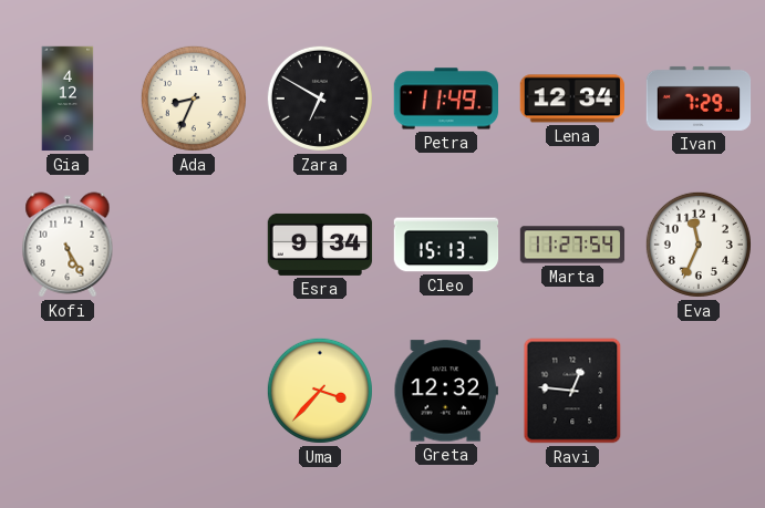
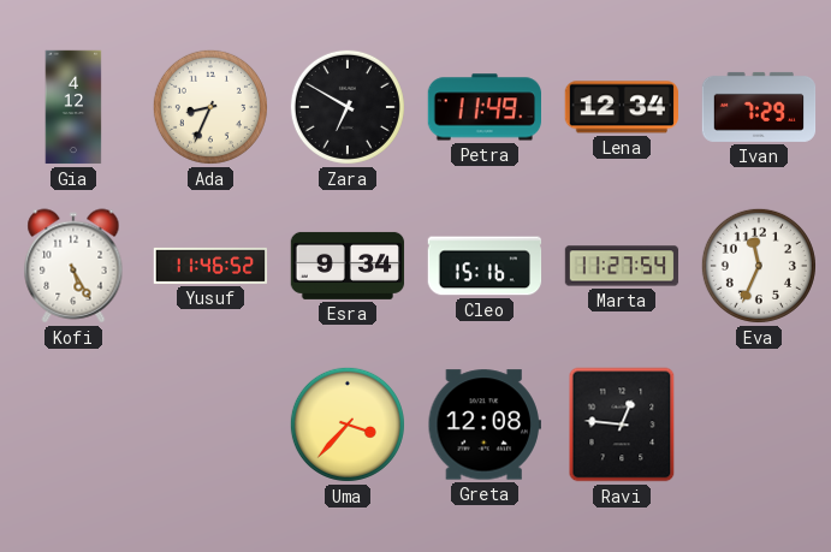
Yusuf: none -> 11:46
Cleo: 15:13 -> 15:16
Greta: 12:32 -> 12:08
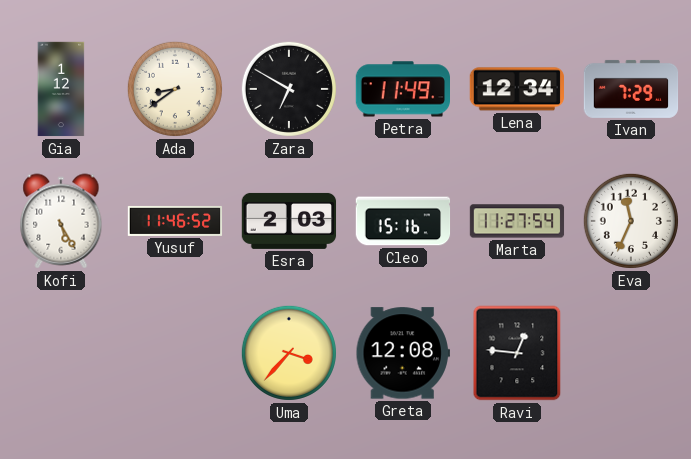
Gia: 4:12 -> 1:12
Ada: 8:34 -> 8:39
Esra: 9:34 -> 2:03
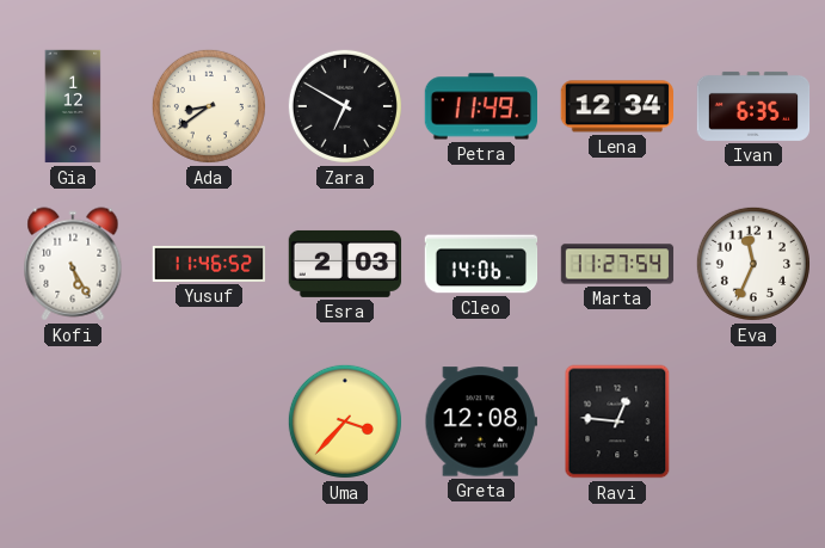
Ivan: 7:29 -> 6:35
Cleo: 15:16 -> 14:06
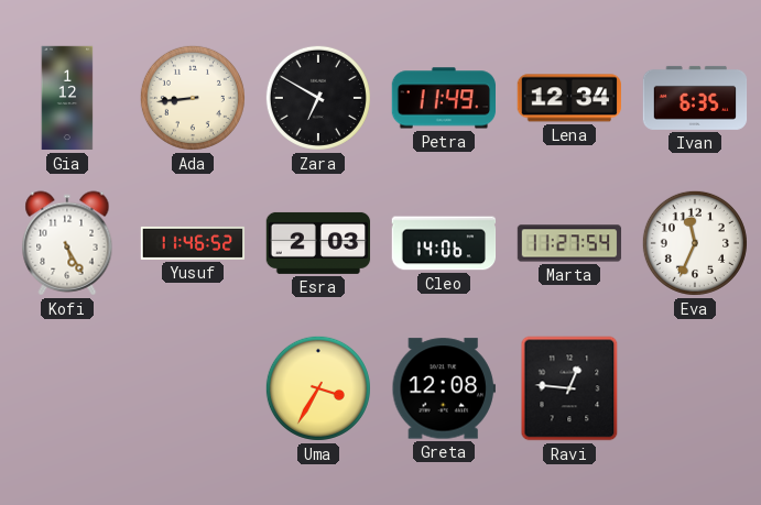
Ada: 8:39 -> 8:44
Uma: 3:37 -> 3:35
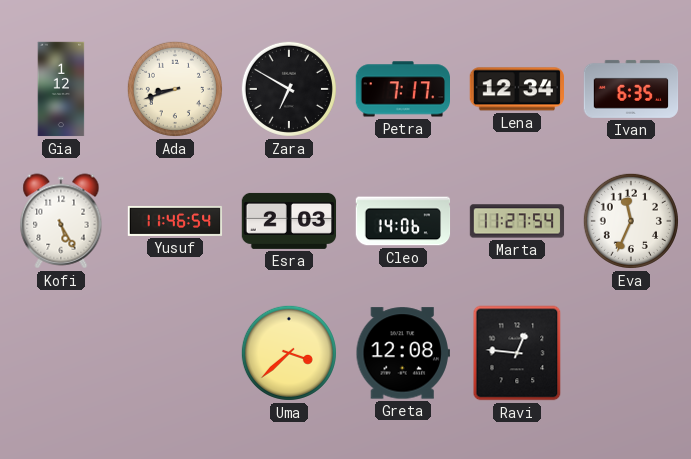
Ada: 8:44 -> 8:42
Petra: 11:49 -> 7:17
Yusuf: 11:46:52 -> 11:46:54
Uma: 3:35 -> 3:38
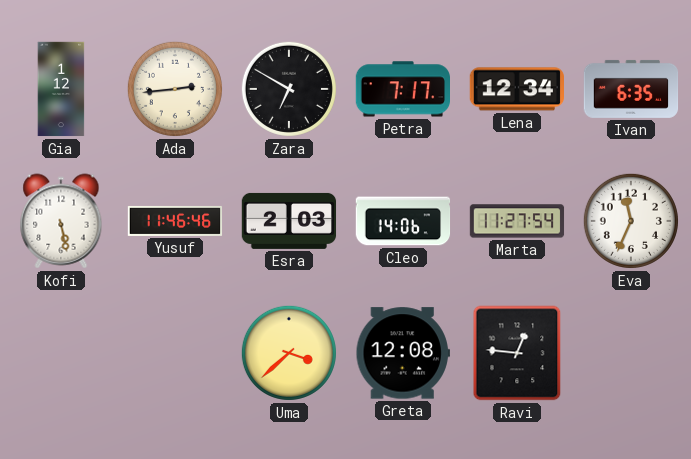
Ada: 8:42 -> 2:44
Kofi: 5:25 -> 5:28
Yusuf: 11:46:54 -> 11:46:46
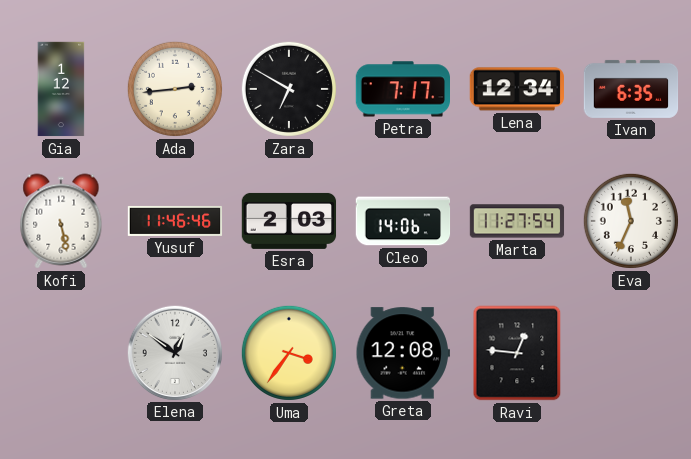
Elena: none -> 12:51
Uma: 3:38 -> 3:36
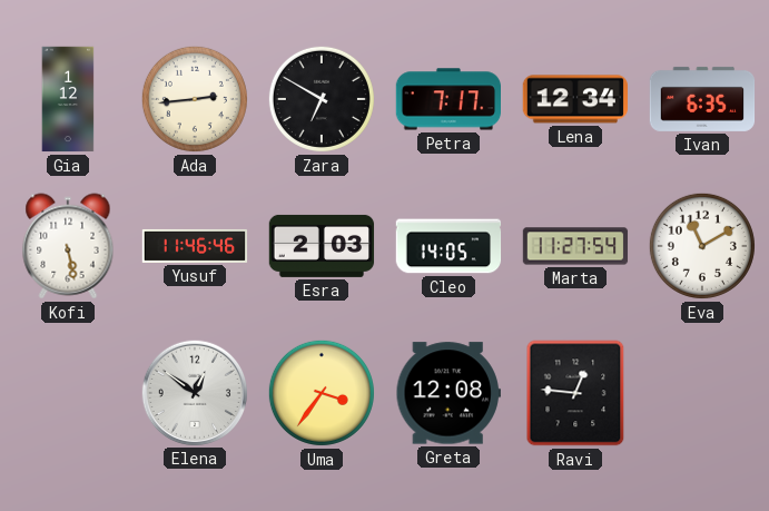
Cleo: 14:06 -> 14:05
Eva: 11:34 -> 11:10
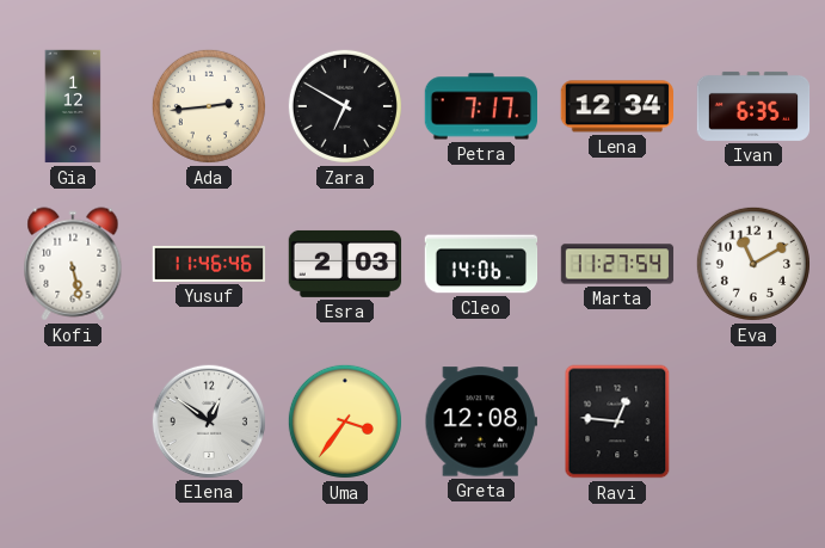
Cleo: 14:05 -> 14:06
